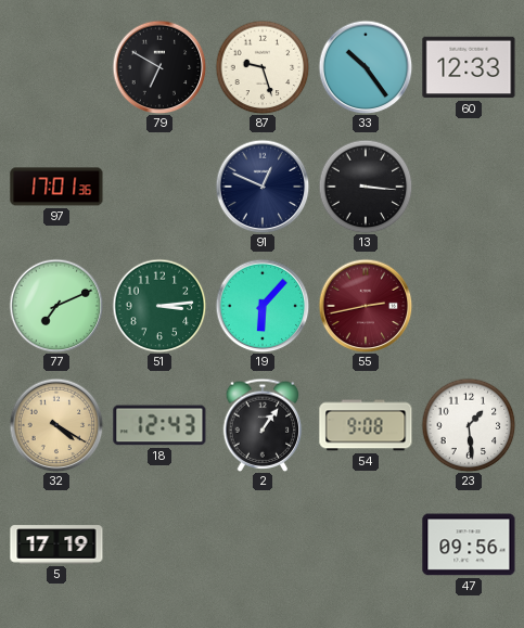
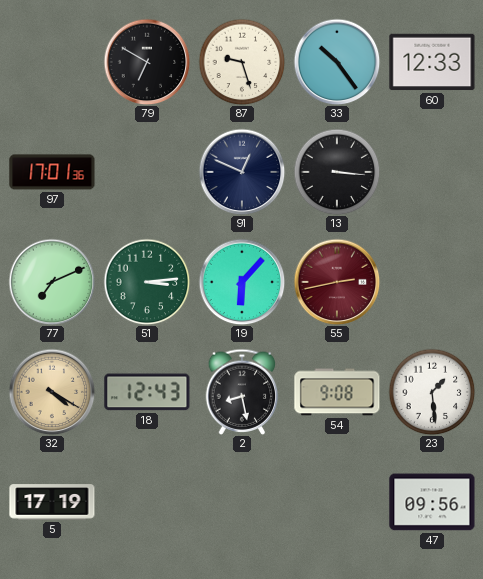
2: 1:06 -> 8:28
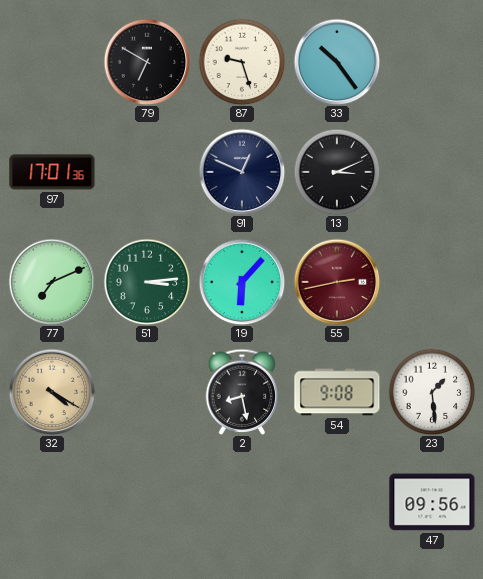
60: 12:33 -> none
13: 3:16 -> 3:11
18: 12:43 -> none
5: 17:19 -> none
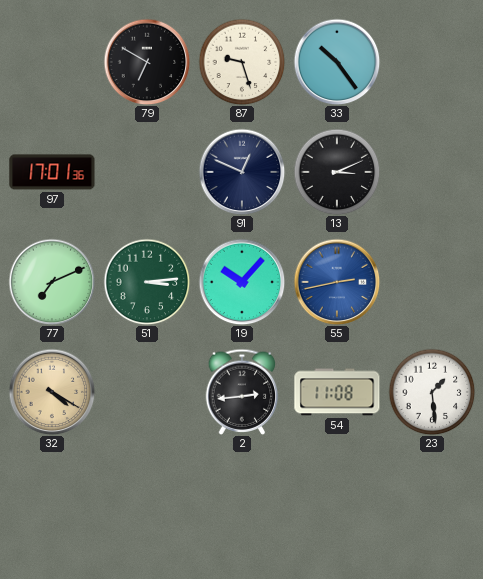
19: 6:07 -> 10:07
55 dial: burgundy -> blue
2: 8:28 -> 2:44
54: 9:08 -> 11:08
47: 09:56 -> none
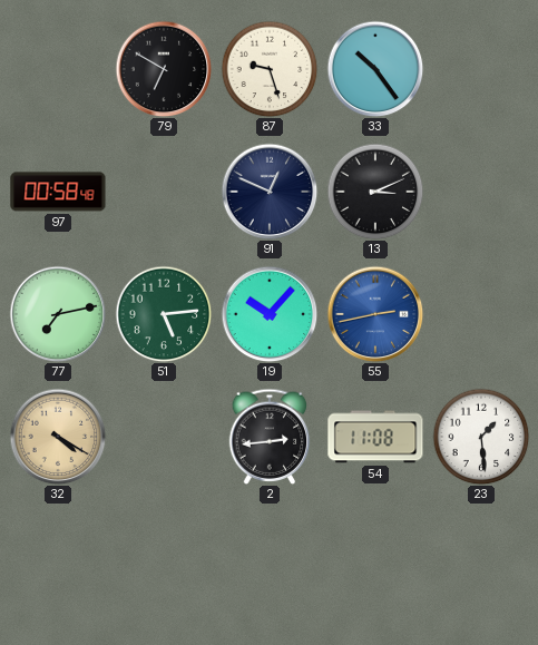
97: 17:01 -> 00:58
77: 7:11 -> 7:13
51: 3:14 -> 5:14
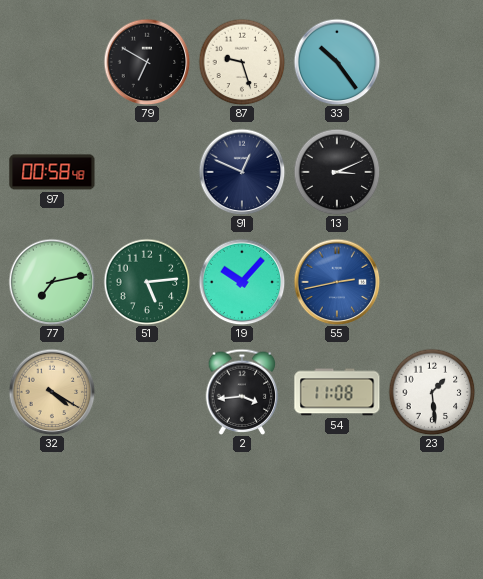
2: 2:44 -> 3:44
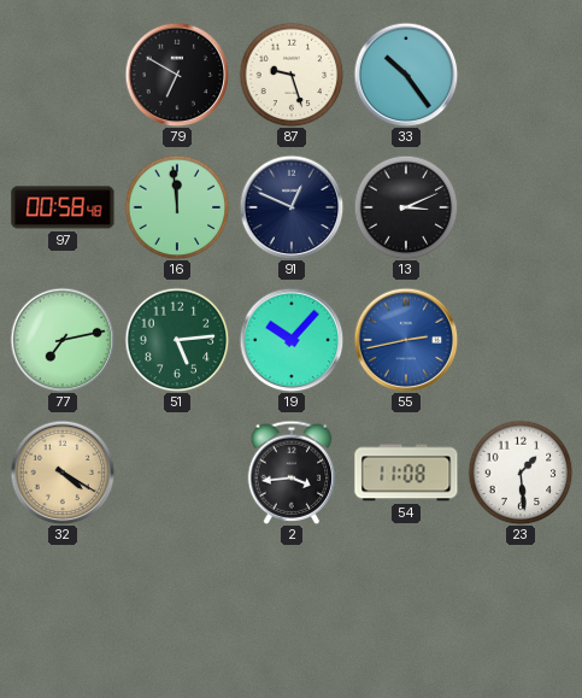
16: none -> 11:59
